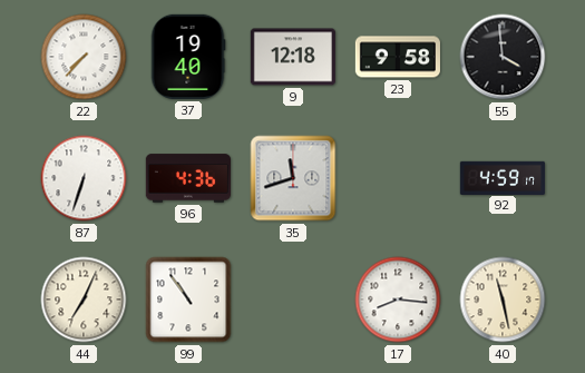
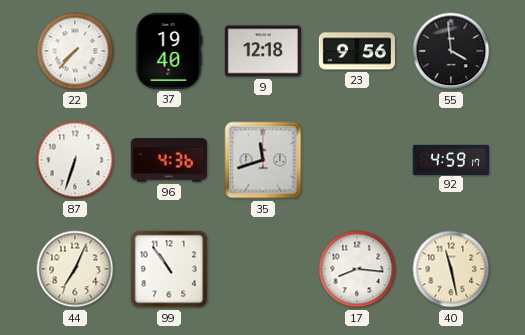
23: 9:58 -> 9:56
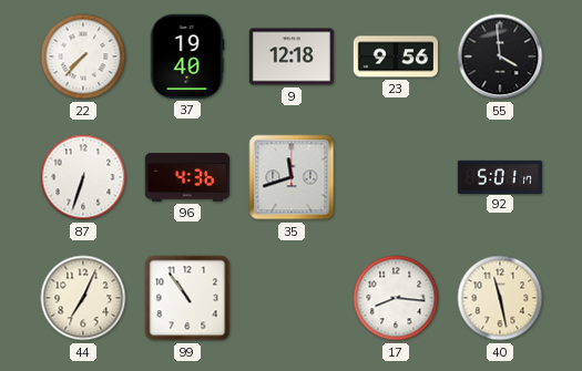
92: 4:59 -> 5:01
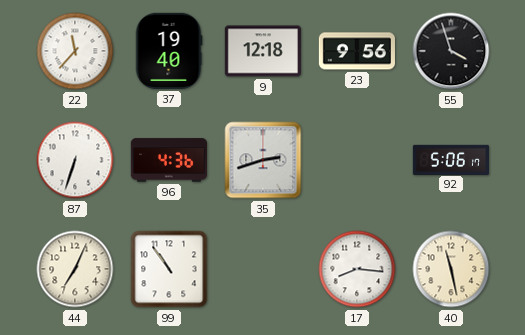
22: 7:37 -> 11:37
55: 3:59 -> 3:57
35: 11:42 -> 2:42
92: 5:01 -> 5:06
